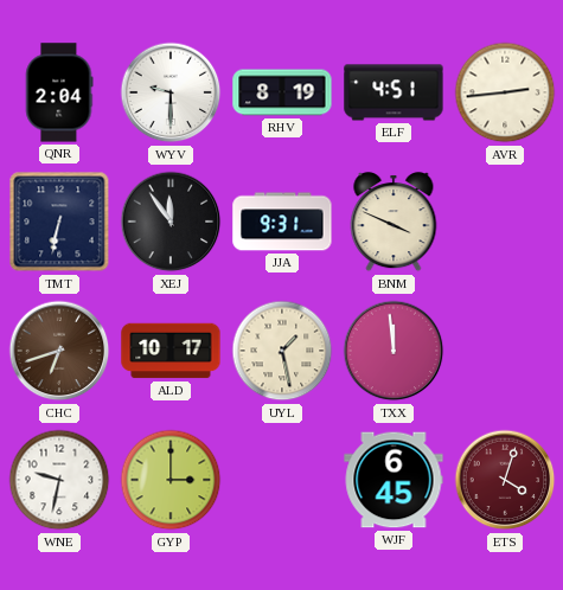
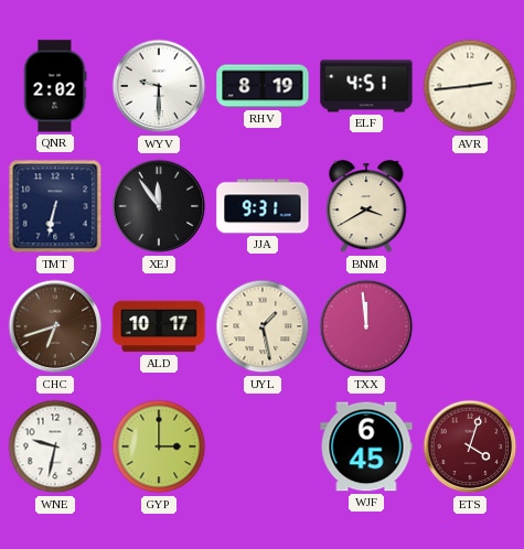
QNR: 2:04 -> 2:02
BNM: 3:49 -> 3:40
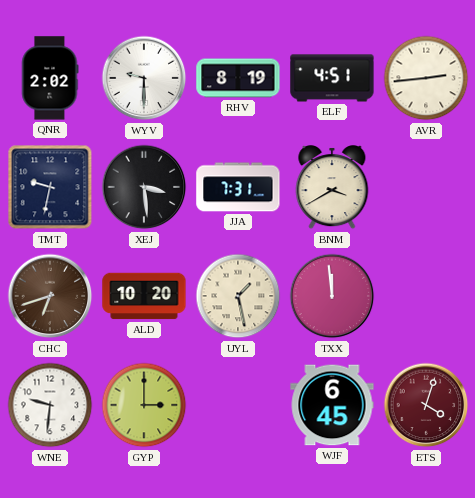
TMT: 6:32 -> 9:32
XEJ: 11:54 -> 3:29
JJA: 9:31 -> 7:31
ALD: 10:17 -> 10:20
WNE: 9:32 -> 9:31
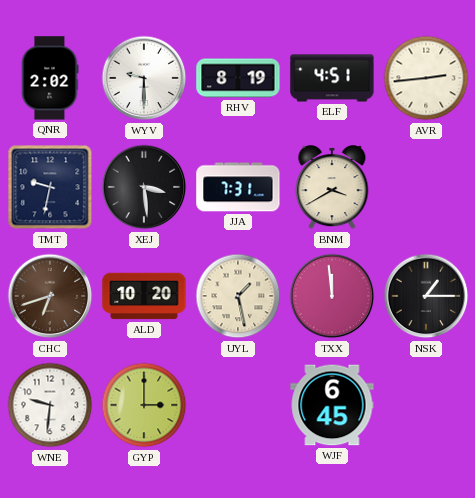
NSK: none -> 1:15
ETS: 4:03 -> none
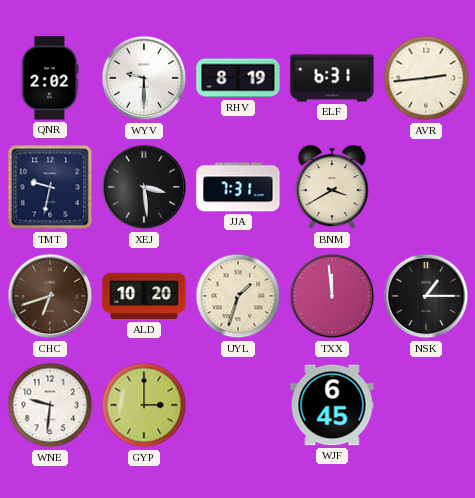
ELF: 4:51 -> 6:31
UYL: 1:28 -> 1:33
